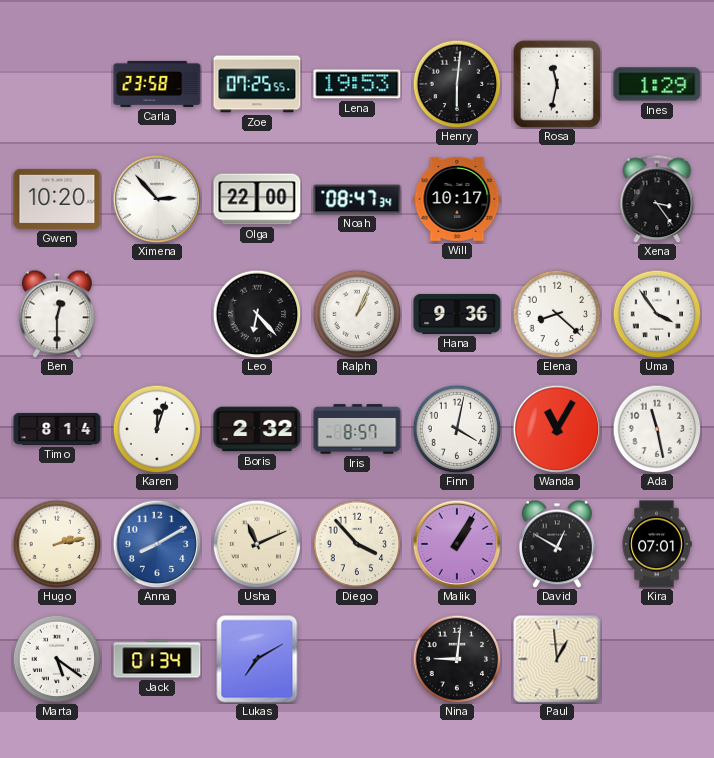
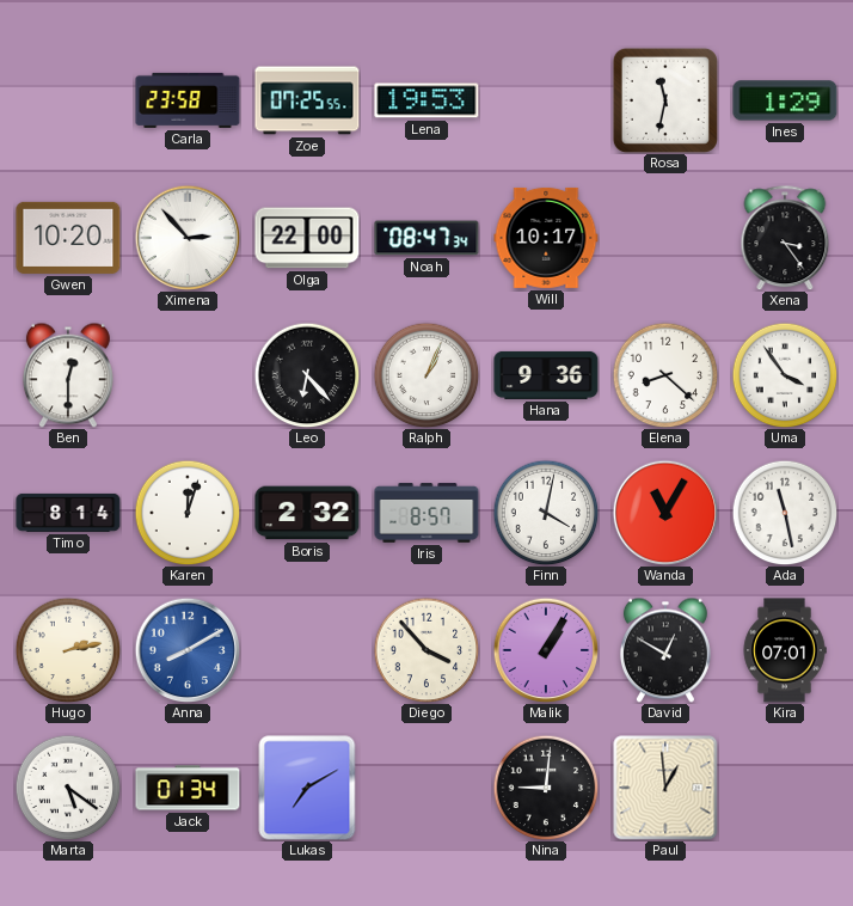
Henry: 6:01 -> none
Usha: 11:11 -> none
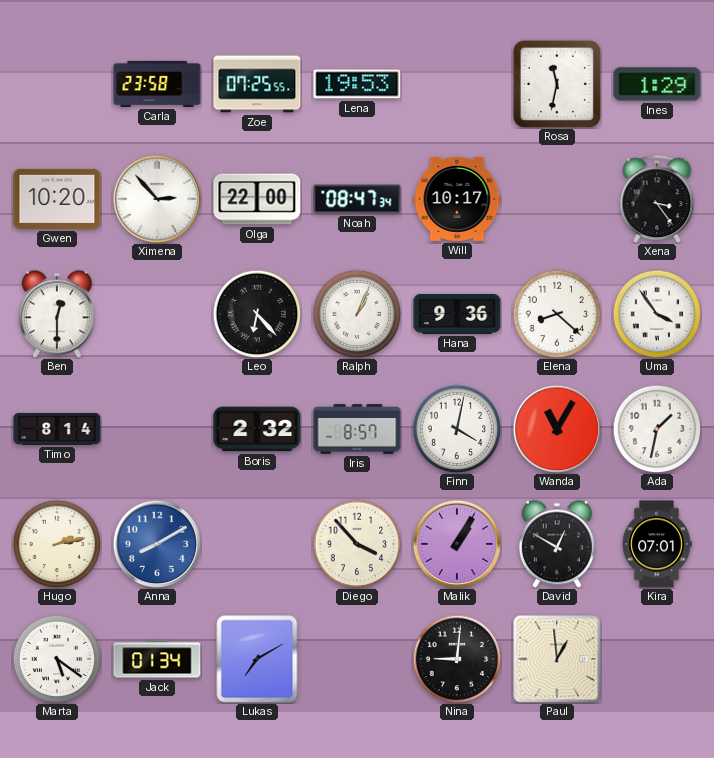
Karen: 12:03 -> none
Ada: 11:28 -> 1:32
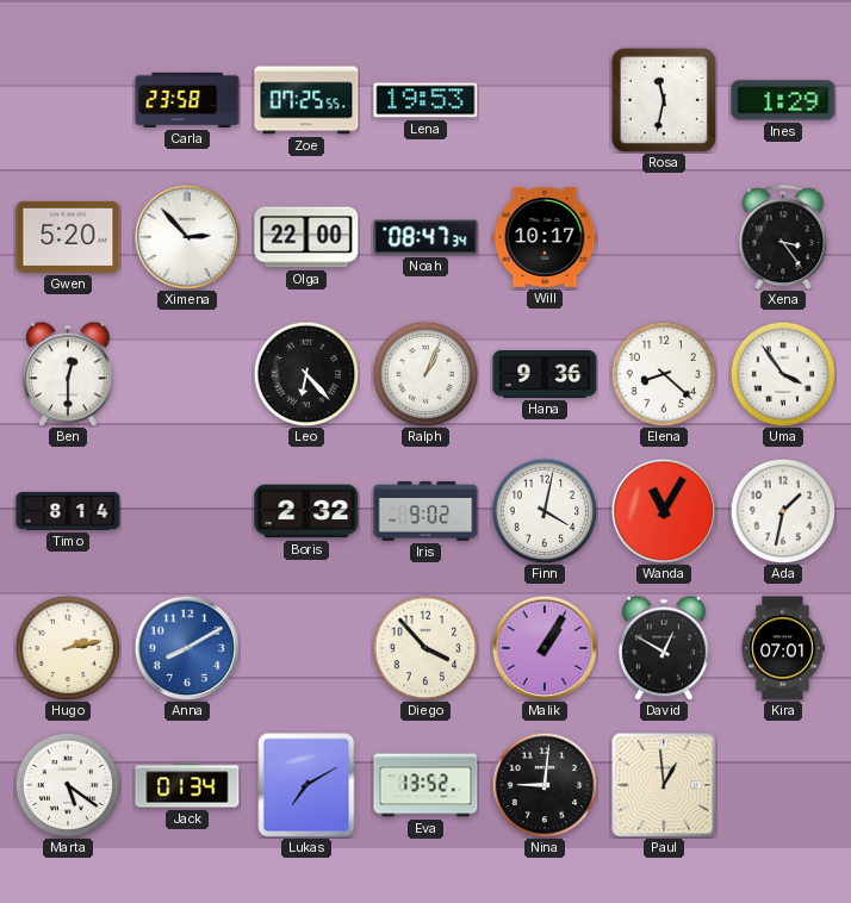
Gwen: 10:20 -> 5:20
Iris: 8:57 -> 9:02
Eva: none -> 13:52
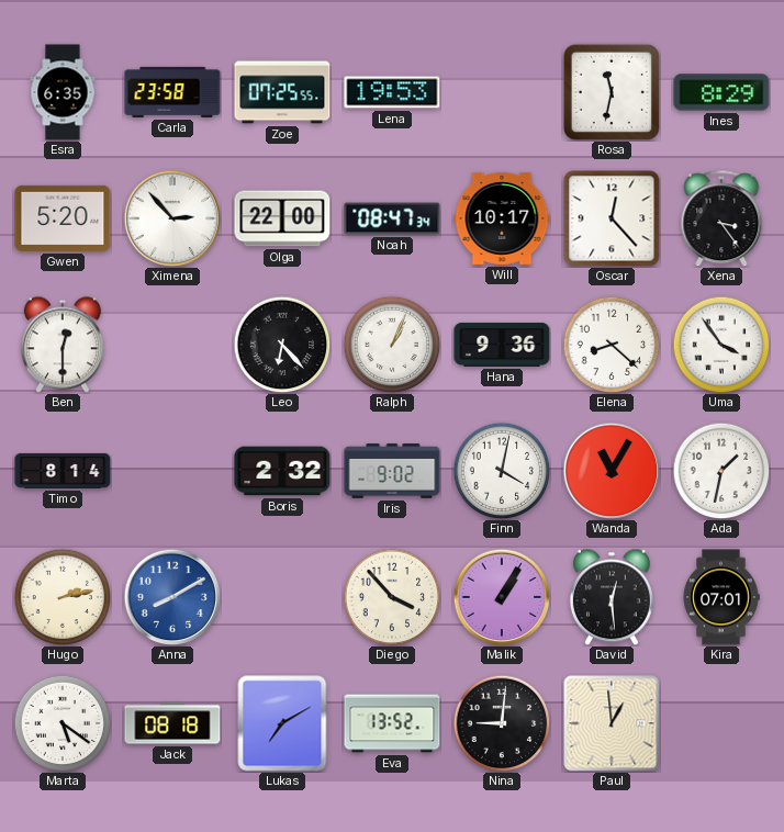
Esra: none -> 6:35
Ines: 1:29 -> 8:29
Oscar: none -> 12:23
David: 12:50 -> 12:29
Jack: 01:34 -> 08:18
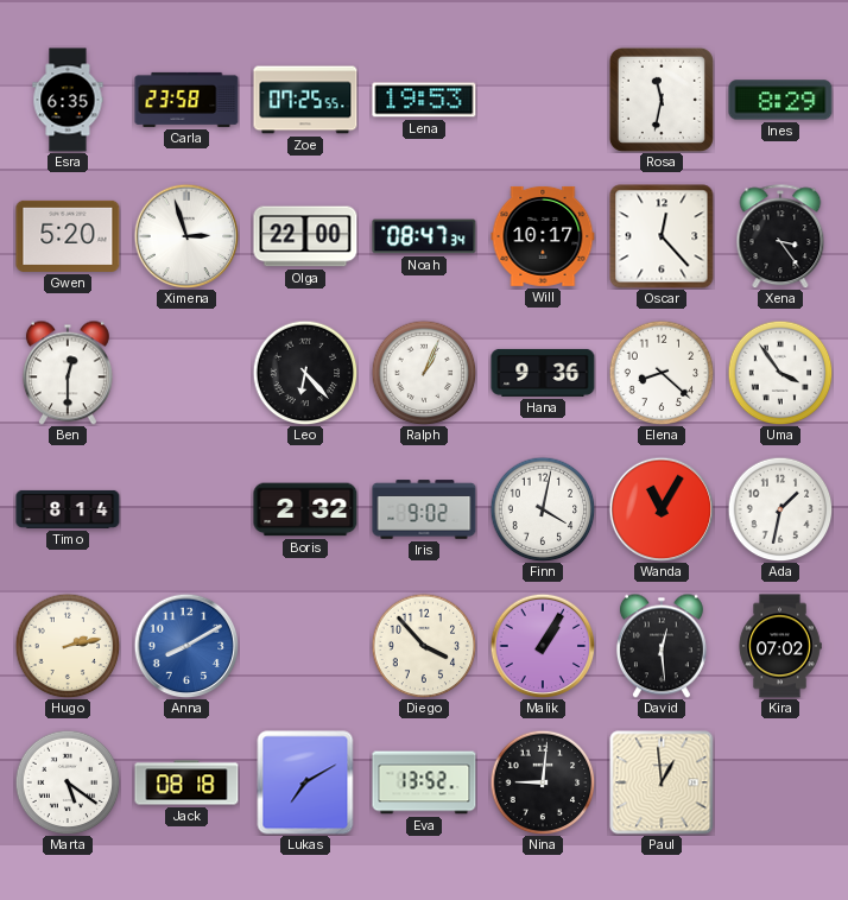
Ximena: 2:53 -> 2:57
Kira: 07:01 -> 07:02
